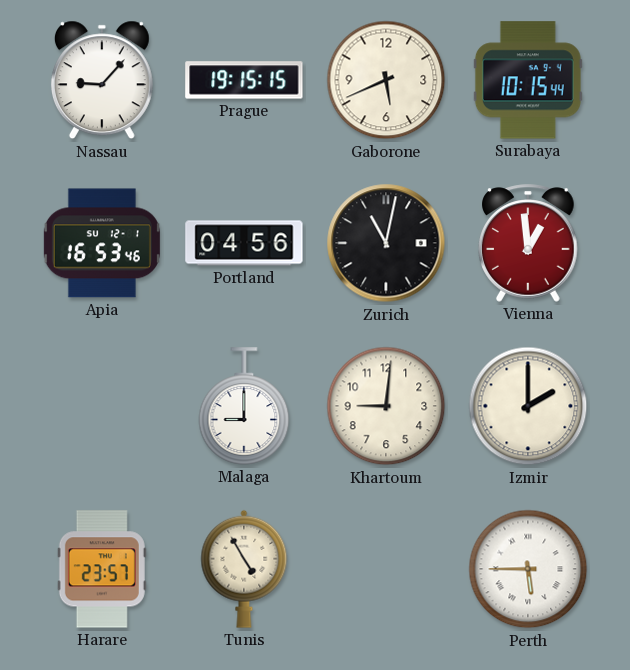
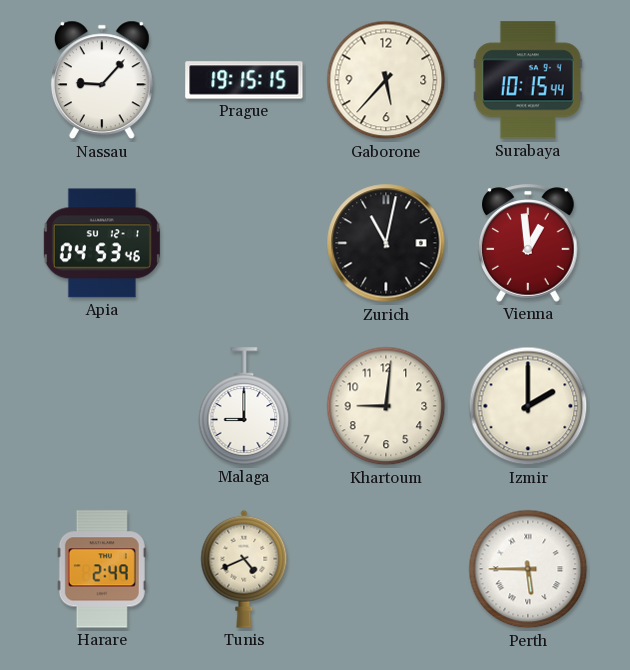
Gaborone: 5:41 -> 5:37
Apia: 16:53 -> 04:53
Portland: 04:56 -> none
Harare: 23:57 -> 2:49
Tunis: 4:55 -> 4:41
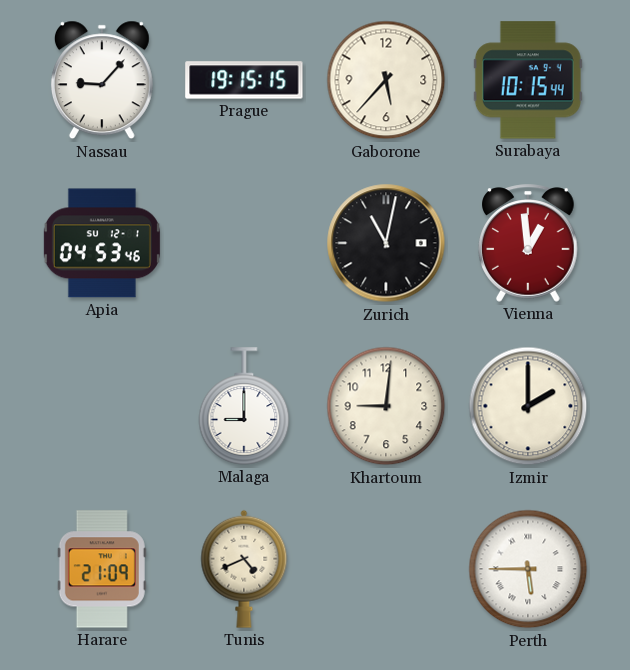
Harare: 2:49 -> 21:09
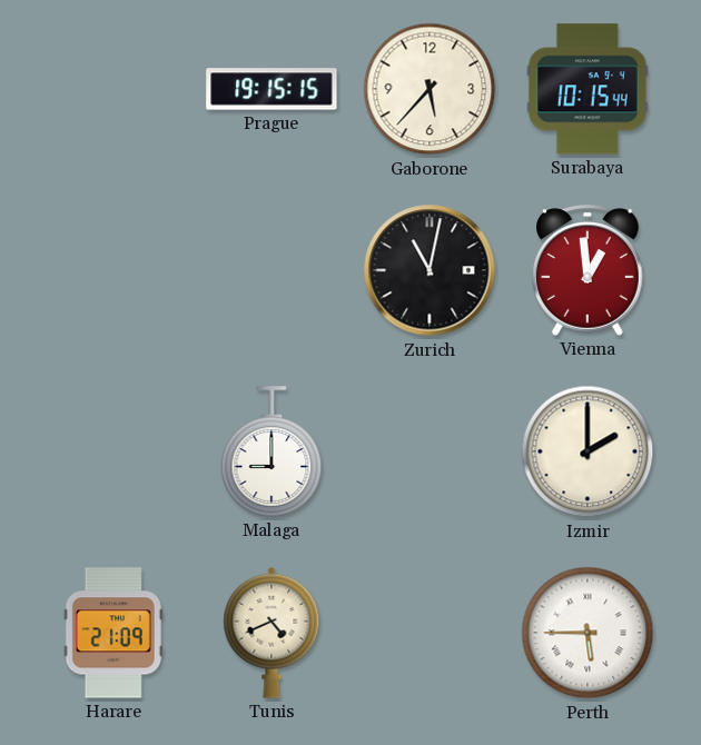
Nassau: 9:07 -> none
Apia: 04:53 -> none
Khartoum: 9:01 -> none
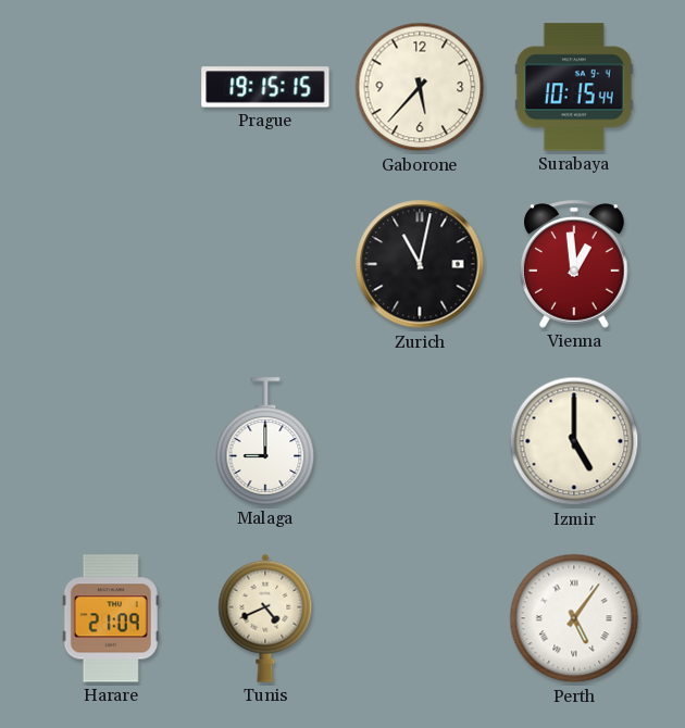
Izmir: 2:00 -> 5:00
Perth: 5:45 -> 5:06
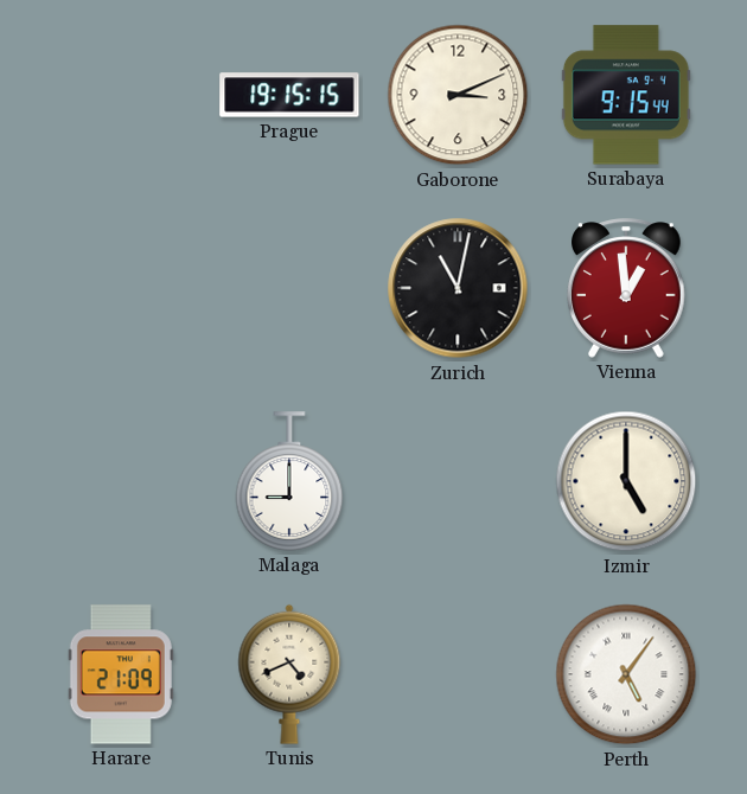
Gaborone: 5:37 -> 3:11
Surabaya: 10:15 -> 9:15
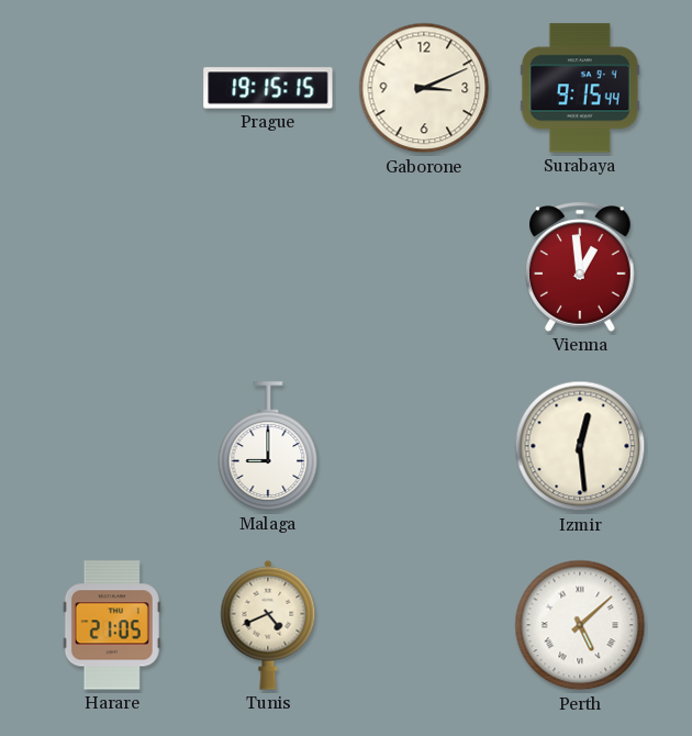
Zurich: 11:02 -> none
Izmir: 5:00 -> 12:29
Harare: 21:09 -> 21:05
Perth: 5:06 -> 5:08
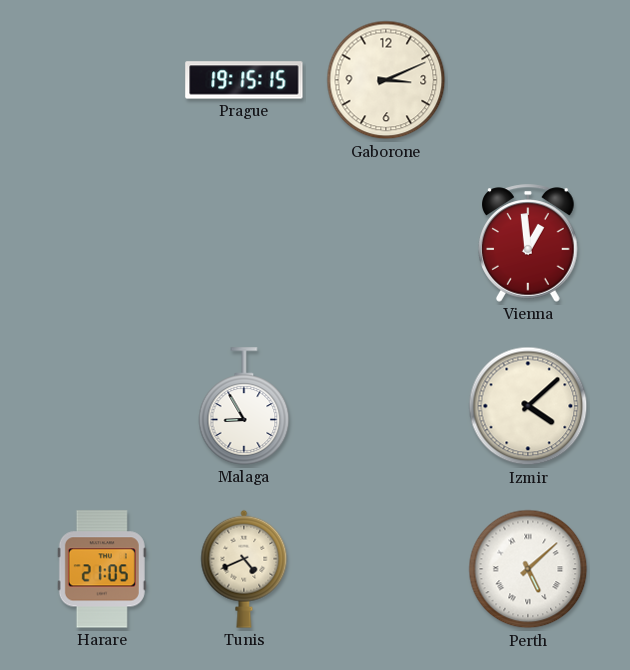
Surabaya: 9:15 -> none
Malaga: 9:00 -> 8:55
Izmir: 12:29 -> 4:08
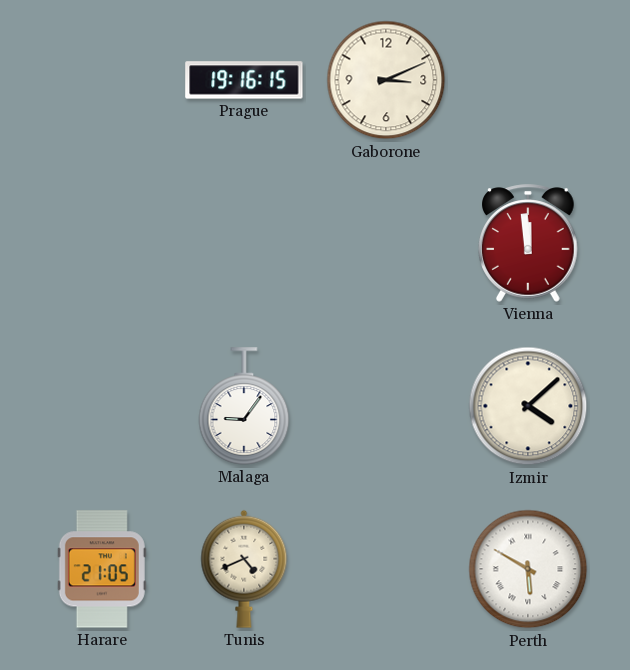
Prague: 19:15 -> 19:16
Vienna: 12:59 -> 11:59
Malaga: 8:55 -> 9:06
Perth: 5:08 -> 5:50
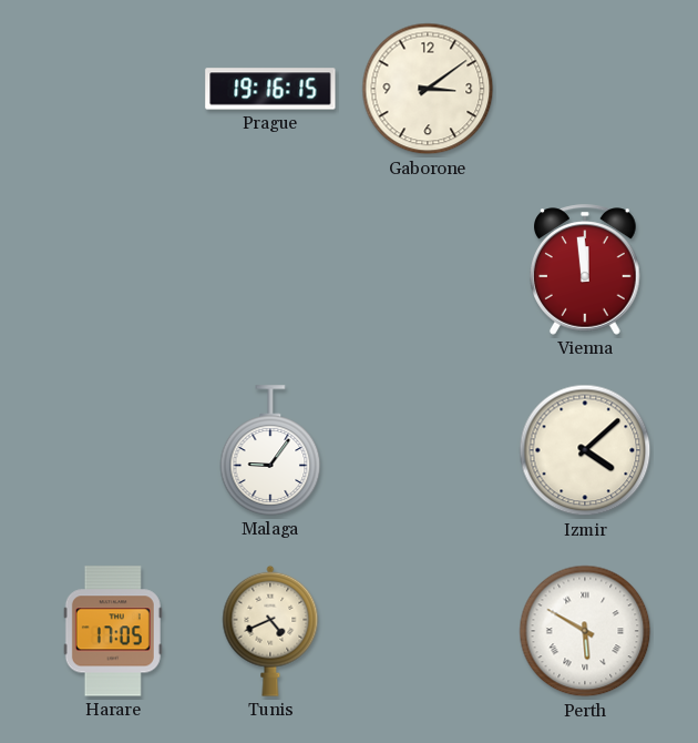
Gaborone: 3:11 -> 3:09
Harare: 21:05 -> 17:05
